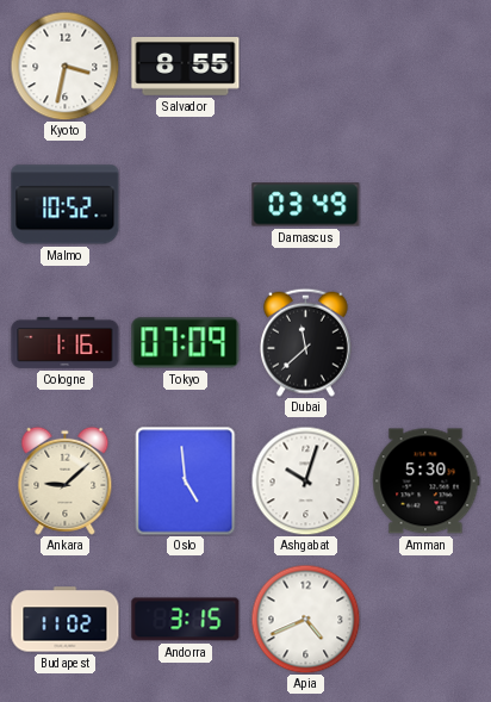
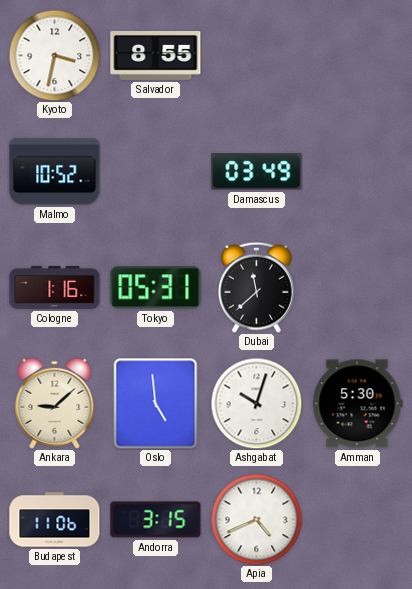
Tokyo: 07:09 -> 05:31
Budapest: 11:02 -> 11:06
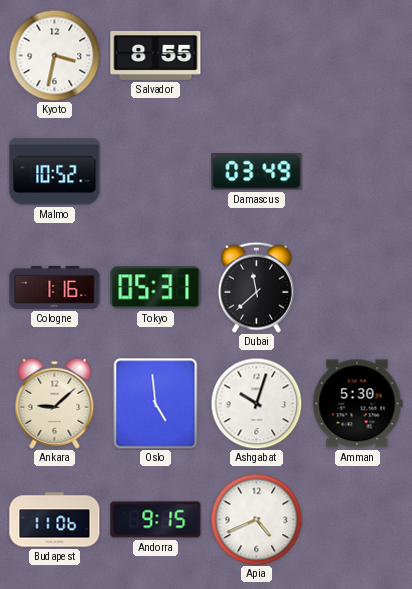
Andorra: 3:15 -> 9:15
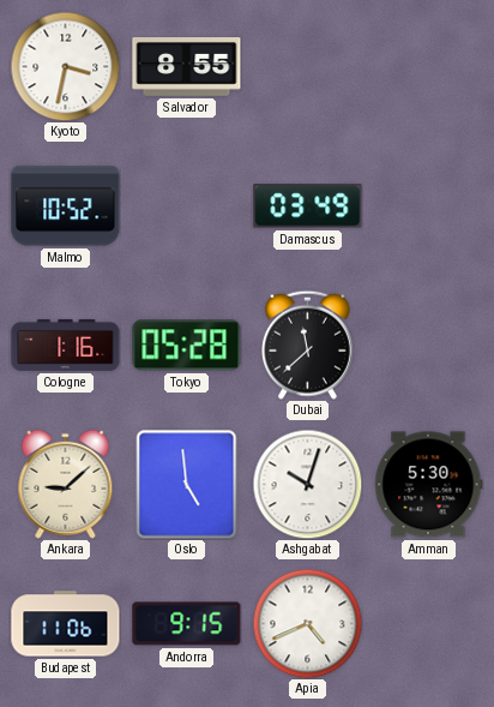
Tokyo: 05:31 -> 05:28
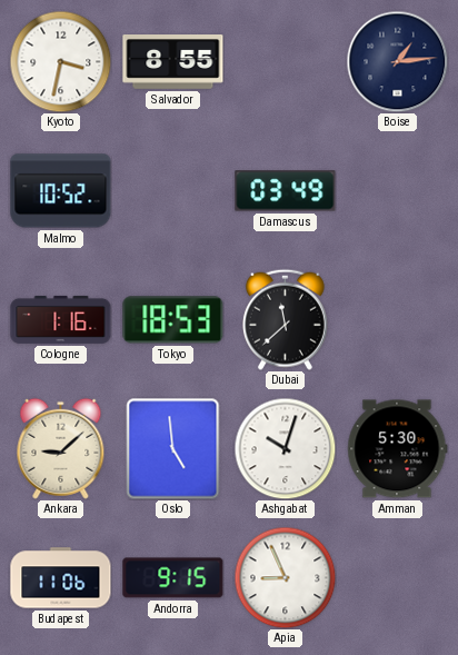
Boise: none -> 1:14
Tokyo: 05:28 -> 18:53
Apia: 4:41 -> 8:56
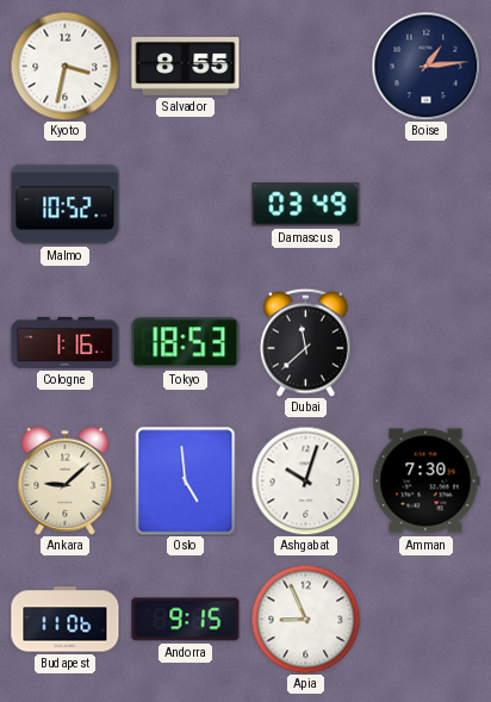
Amman: 5:30 -> 7:30
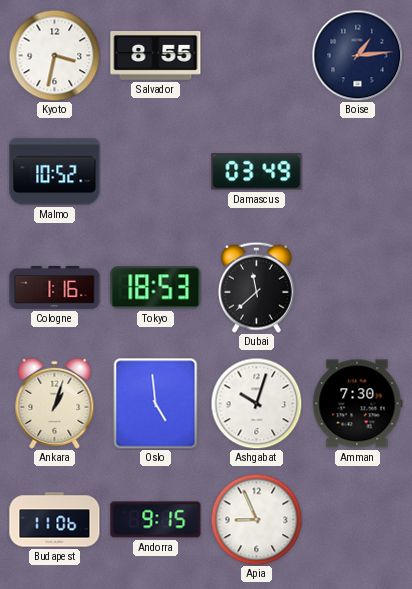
Ankara: 9:08 -> 1:03
